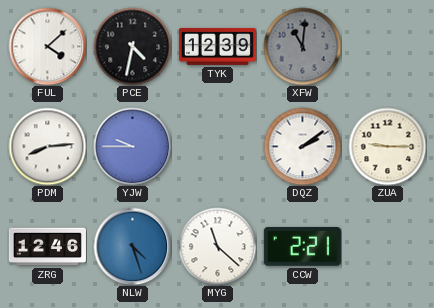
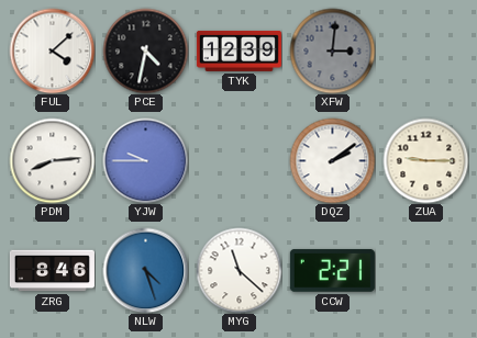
XFW: 11:01 -> 3:01
ZRG: 12:46 -> 8:46
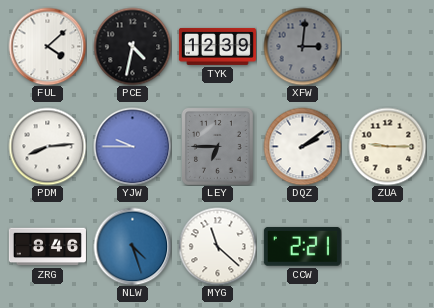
LEY: none -> 6:45
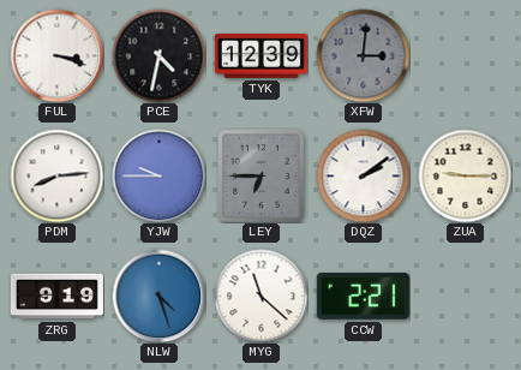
FUL: 4:08 -> 3:18
ZRG: 8:46 -> 9:19
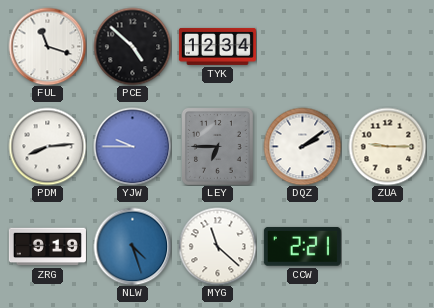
FUL: 3:18 -> 11:18
PCE: 4:32 -> 4:52
TYK: 12:39 -> 12:34
XFW: 3:01 -> none
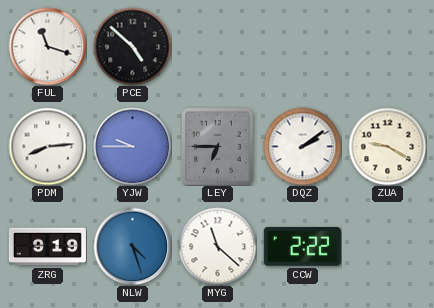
TYK: 12:34 -> none
ZUA: 9:15 -> 9:20
CCW: 2:21 -> 2:22
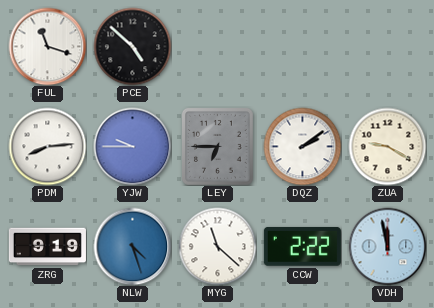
VDH: none -> 11:58
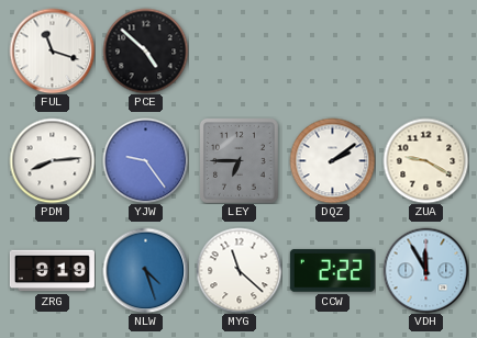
YJW: 9:45 -> 9:24
VDH: 11:58 -> 11:55
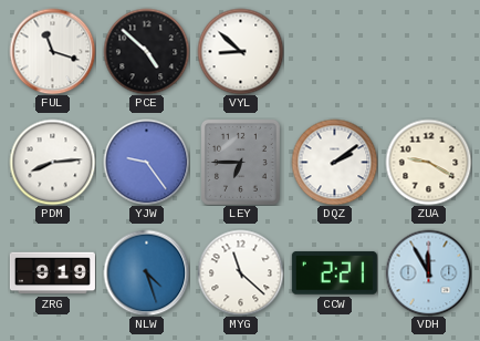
VYL: none -> 8:52
CCW: 2:22 -> 2:21
